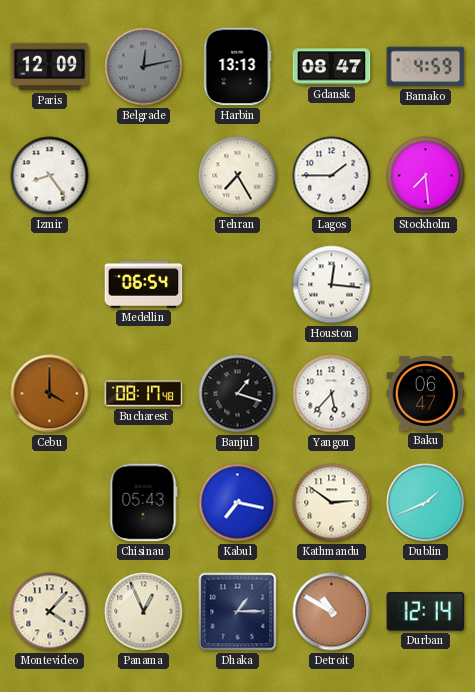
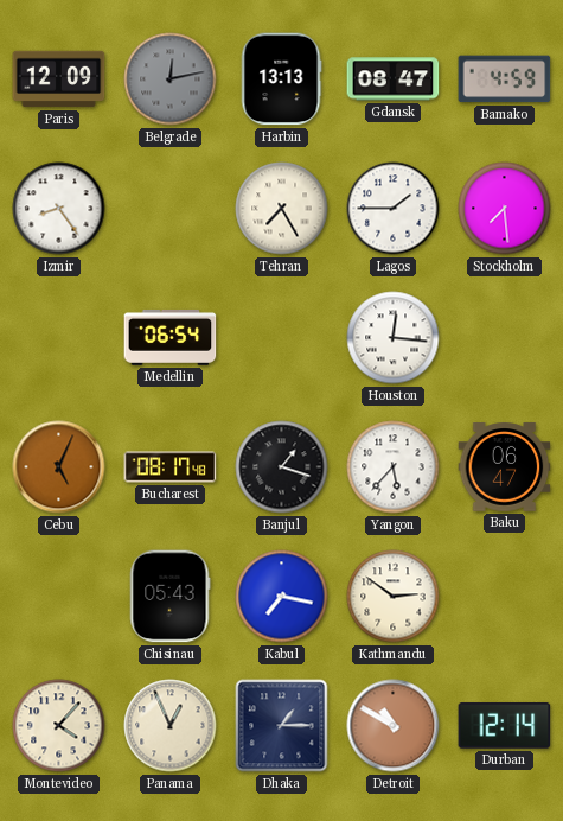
Cebu: 4:00 -> 5:04
Dublin: 1:41 -> none
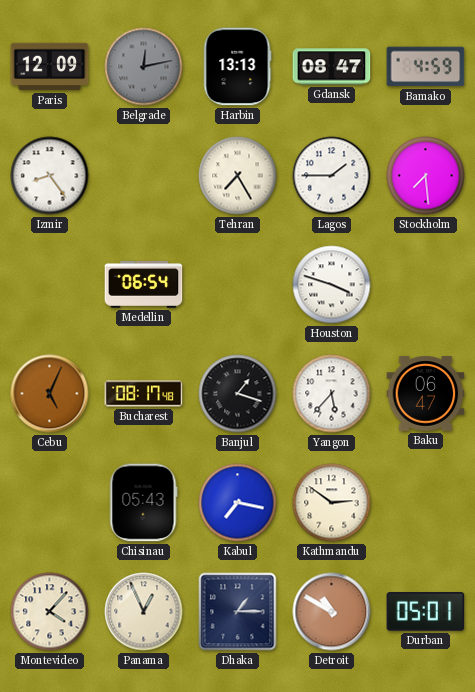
Houston: 12:16 -> 3:48
Durban: 12:14 -> 05:01
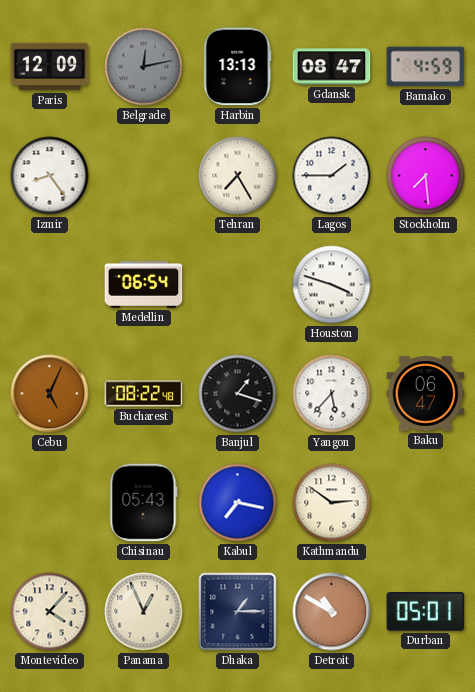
Bucharest: 08:17 -> 08:22
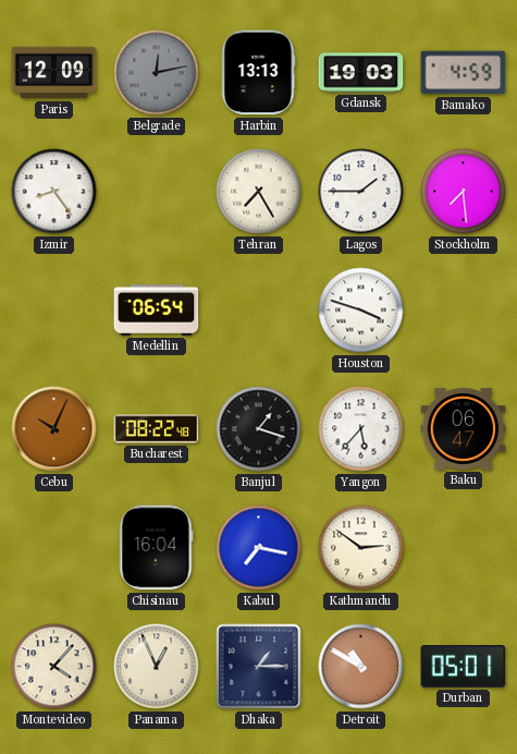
Gdansk: 08:47 -> 19:03
Cebu: 5:04 -> 10:04
Chisinau: 05:43 -> 16:04
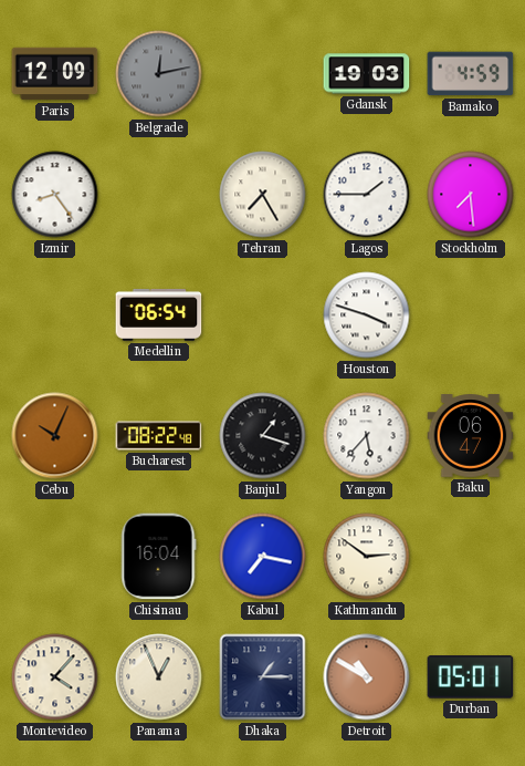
Harbin: 13:13 -> none
